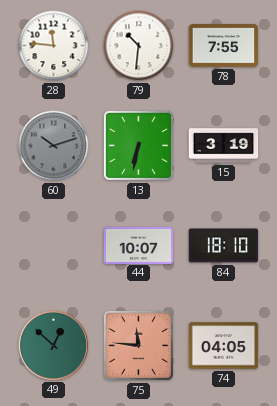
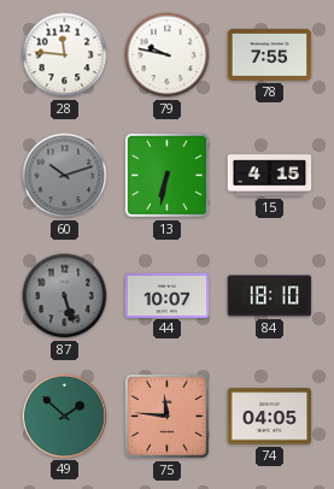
79: 10:31 -> 9:47
15: 3:19 -> 4:15
87: none -> 5:27
49: 12:52 -> 1:52
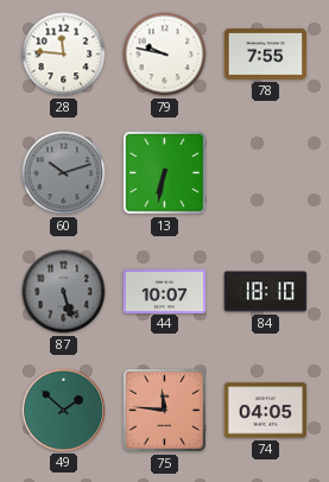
15: 4:15 -> none
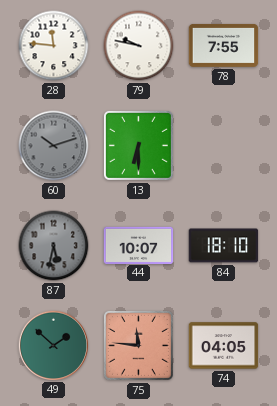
13: 6:32 -> 6:30
87: 5:27 -> 5:32
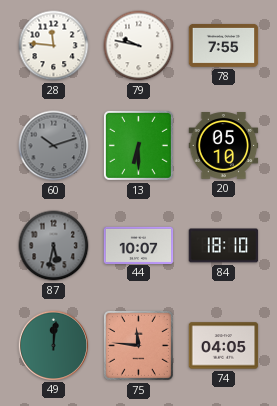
20: none -> 05:10
49: 1:52 -> 12:01
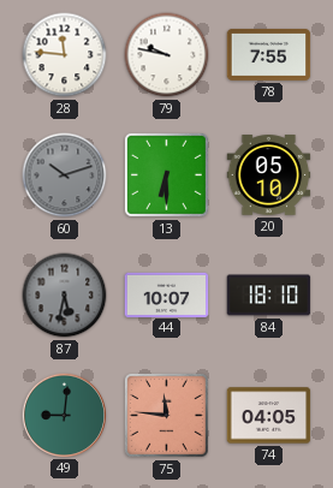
49: 12:01 -> 9:01
